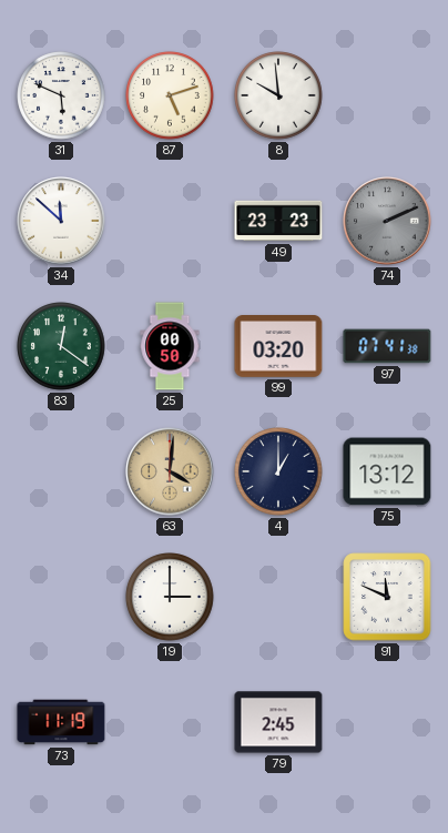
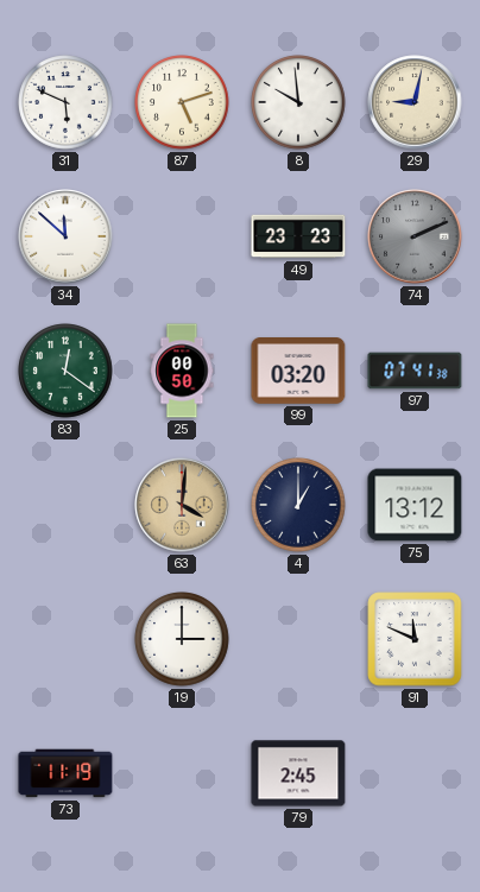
29: none -> 9:02
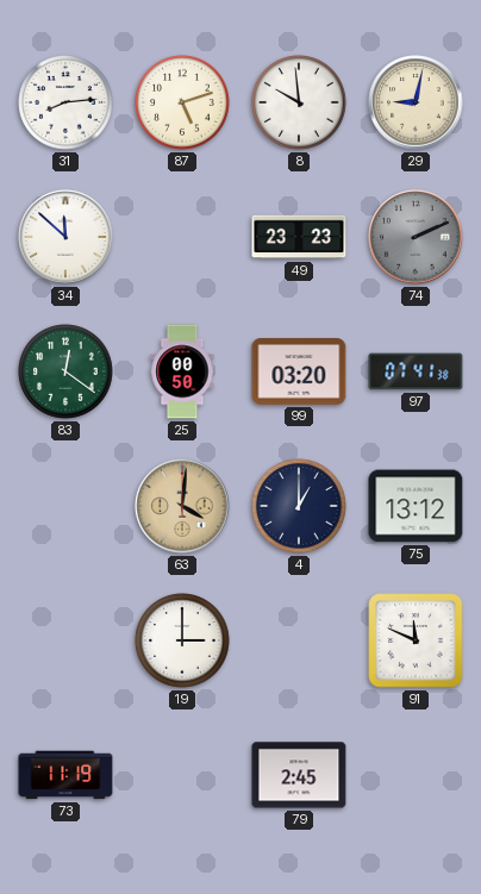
31: 5:49 -> 8:14
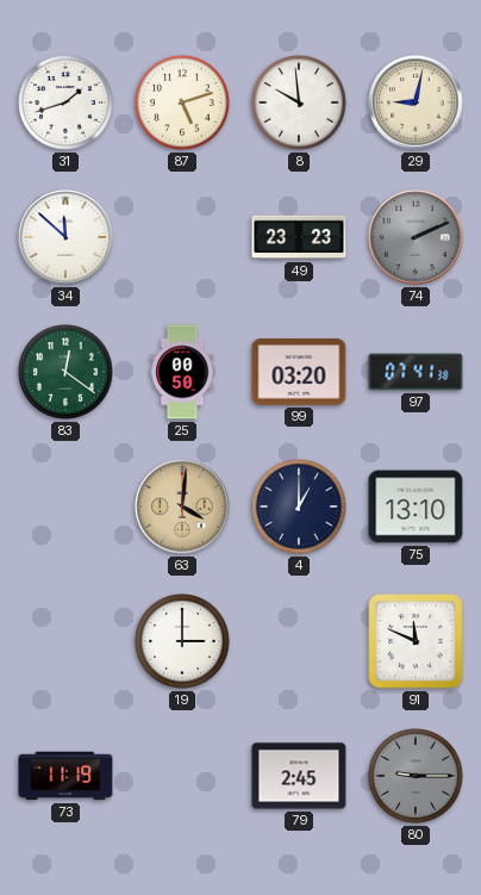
31: 8:14 -> 1:42
75: 13:12 -> 13:10
80: none -> 9:15
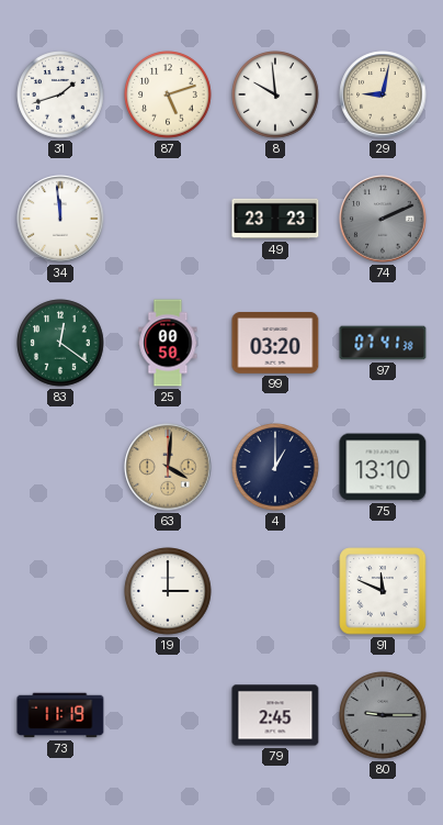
34: 11:52 -> 11:59
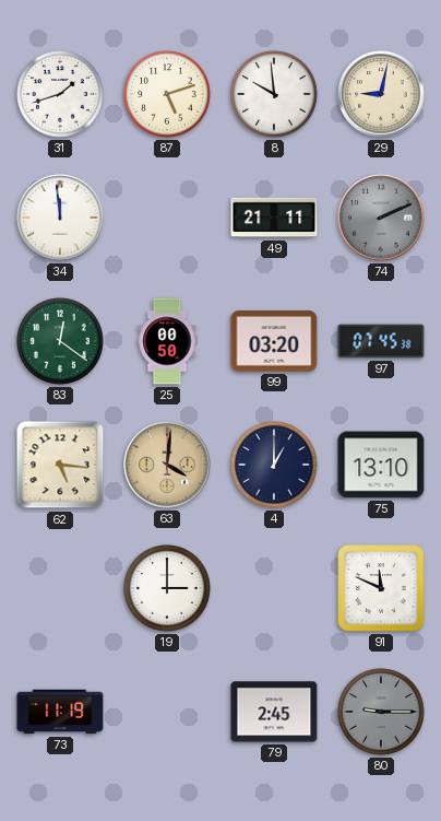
49: 23:23 -> 21:11
97: 07:41 -> 07:45
62: none -> 5:16
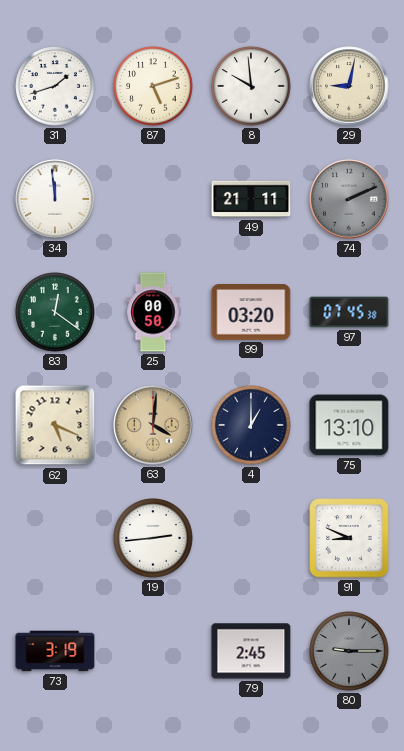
62: 5:16 -> 5:19
19: 3:00 -> 2:44
91: 11:49 -> 8:49
73: 11:19 -> 3:19
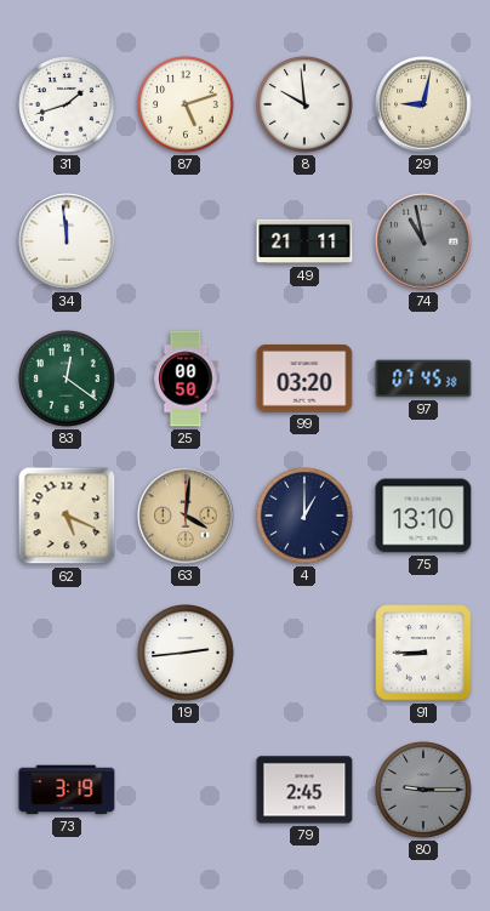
74: 2:11 -> 10:58
91: 8:49 -> 8:45
